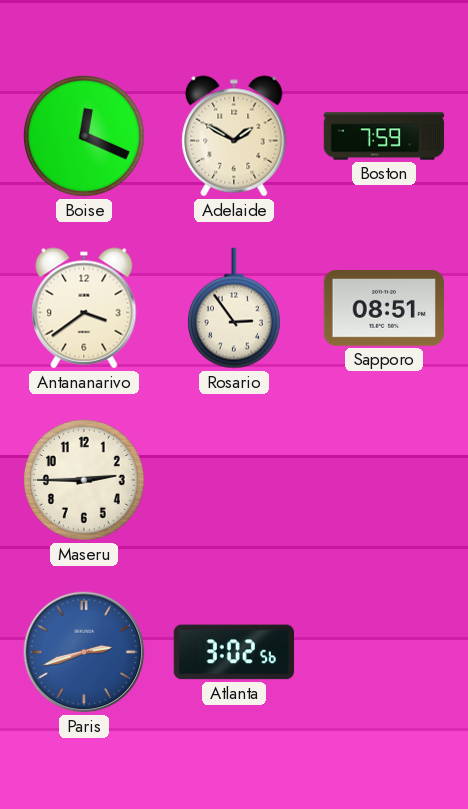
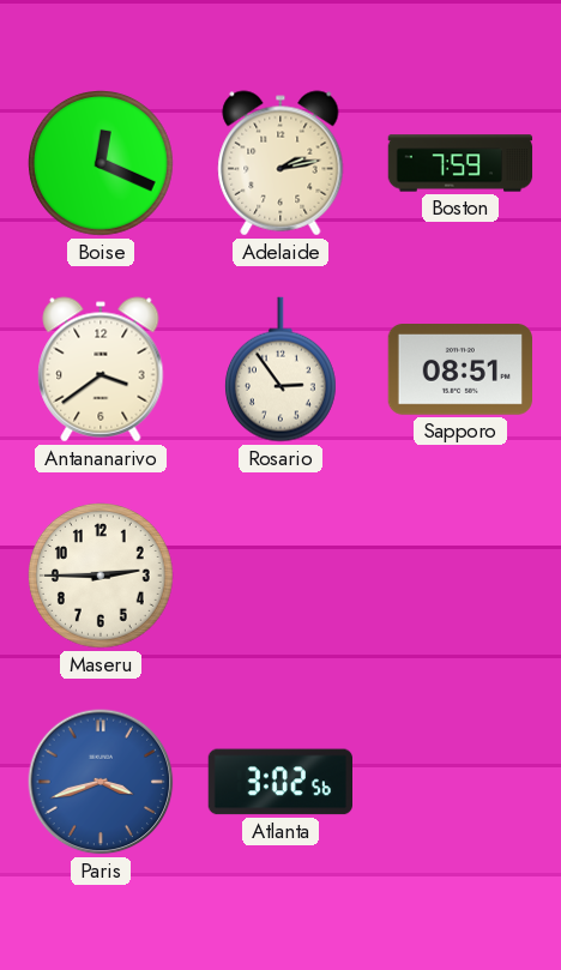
Adelaide: 1:50 -> 2:13
Paris: 2:42 -> 3:42
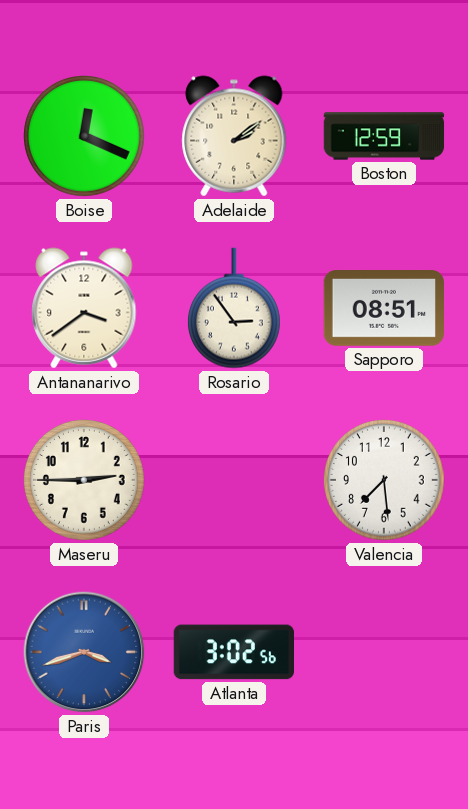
Adelaide: 2:13 -> 2:09
Boston: 7:59 -> 12:59
Valencia: none -> 7:29
